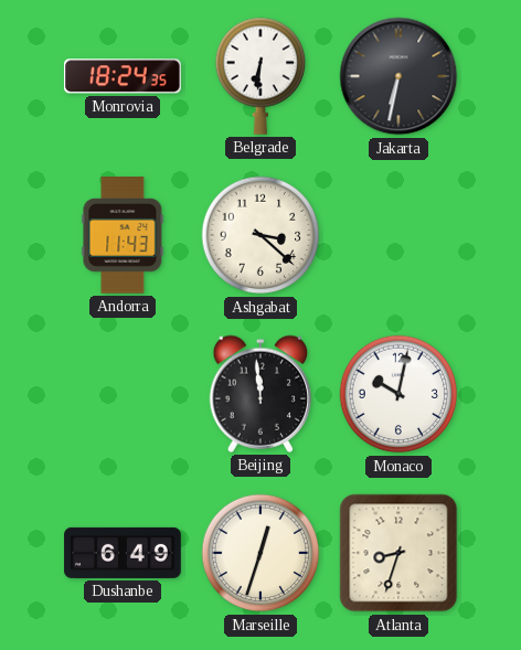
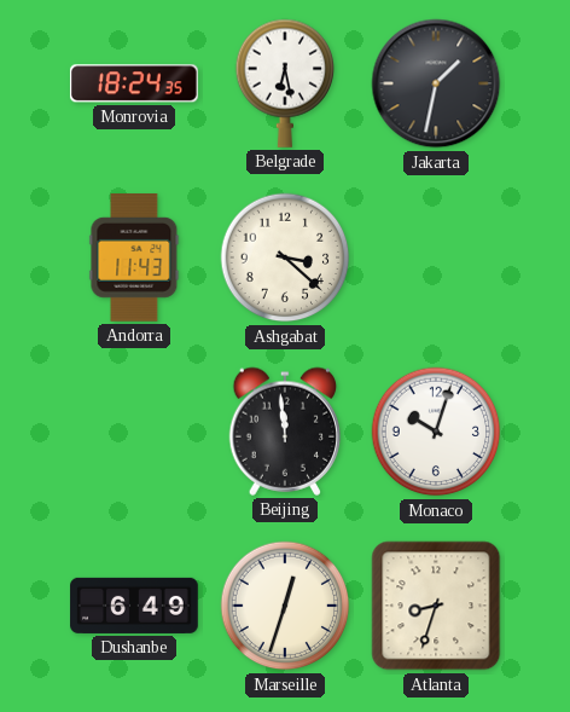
Belgrade: 6:31 -> 6:28
Jakarta: 6:32 -> 1:32
Monaco: 10:02 -> 10:03
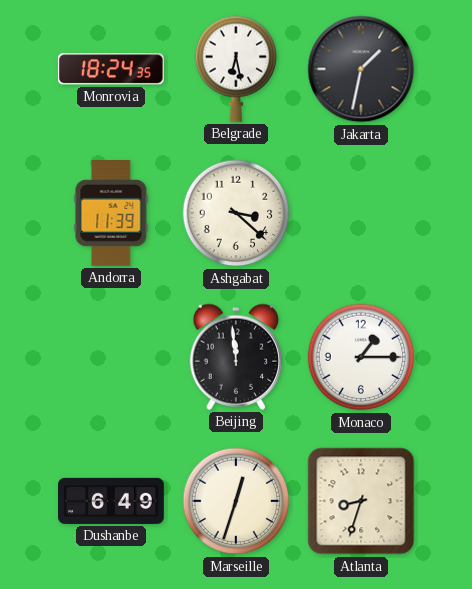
Andorra: 11:43 -> 11:39
Monaco: 10:03 -> 1:15
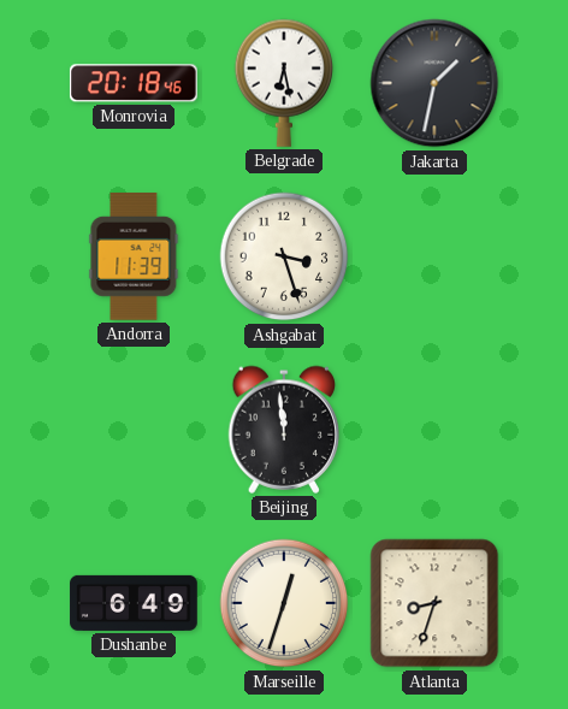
Monrovia: 18:24 -> 20:18
Ashgabat: 3:22 -> 3:27
Monaco: 1:15 -> none
